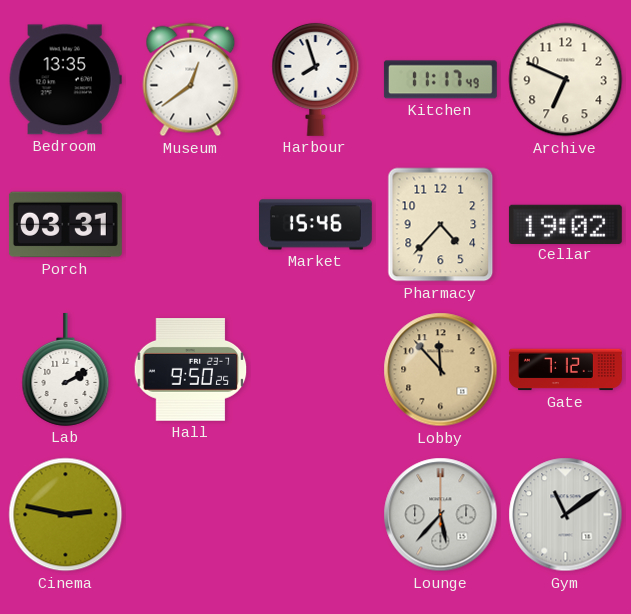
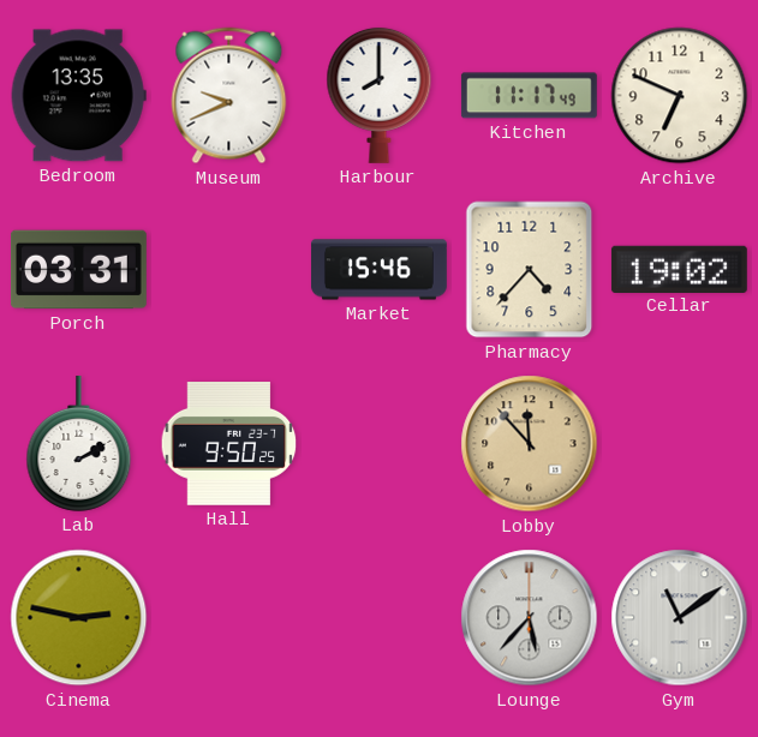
Museum: 12:39 -> 9:41
Harbour: 7:57 -> 8:00
Gate: 7:12 -> none
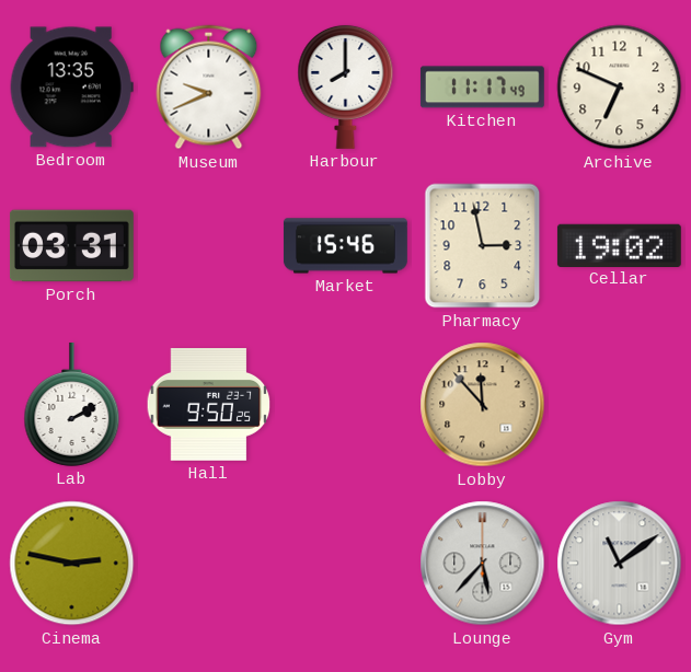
Pharmacy: 4:37 -> 2:58
